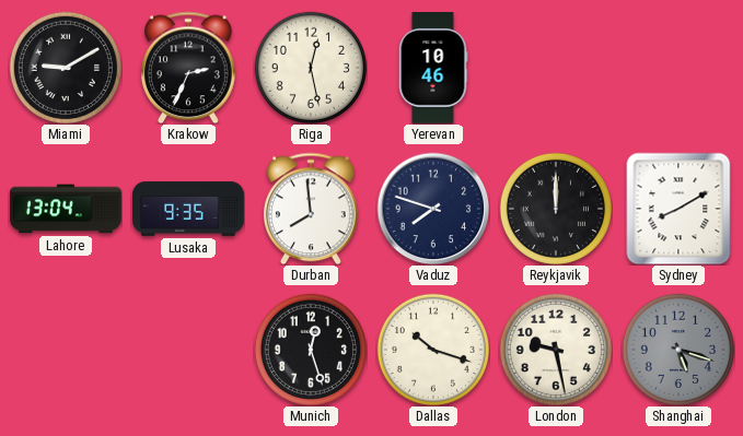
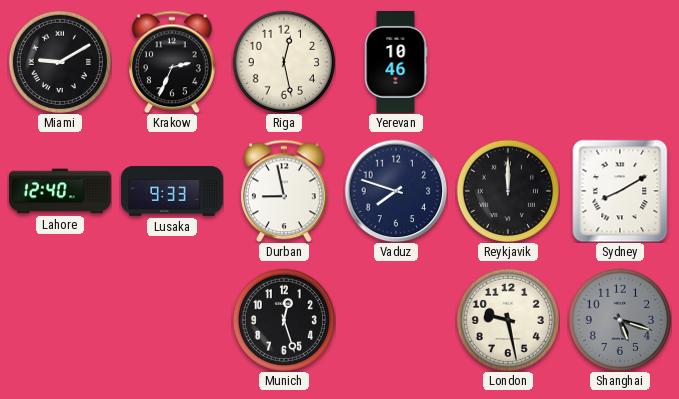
Lahore: 13:04 -> 12:40
Lusaka: 9:35 -> 9:33
Durban: 7:59 -> 8:58
Dallas: 10:18 -> none
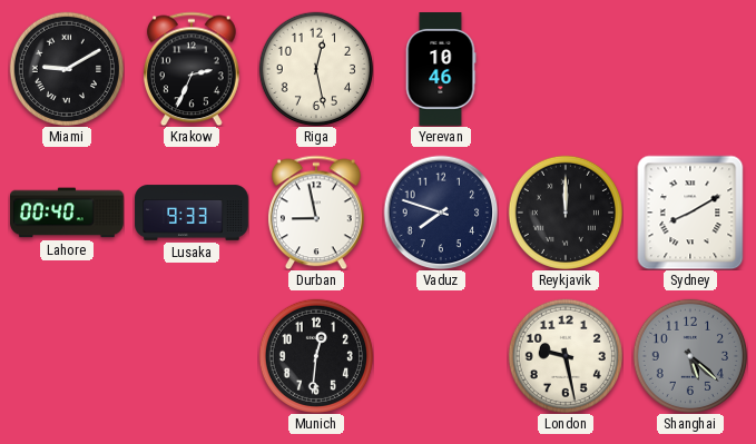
Lahore: 12:40 -> 00:40
Munich: 12:27 -> 12:31
Shanghai: 5:18 -> 5:22
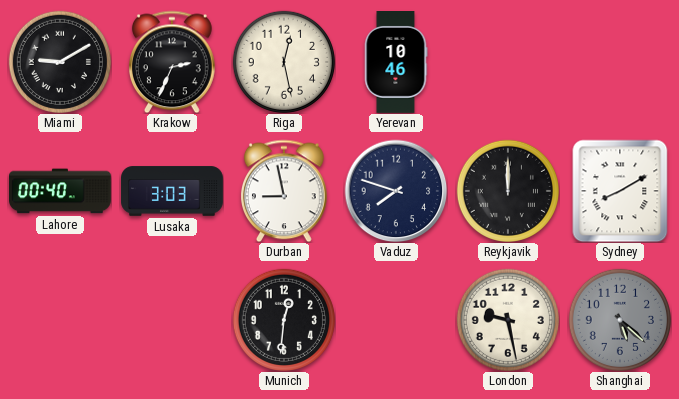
Lusaka: 9:33 -> 3:03
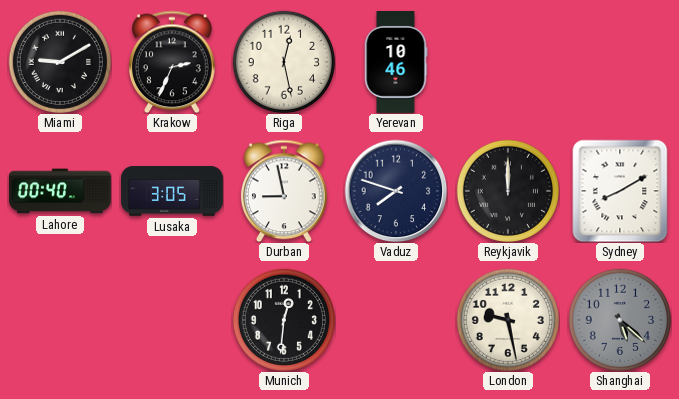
Lusaka: 3:03 -> 3:05
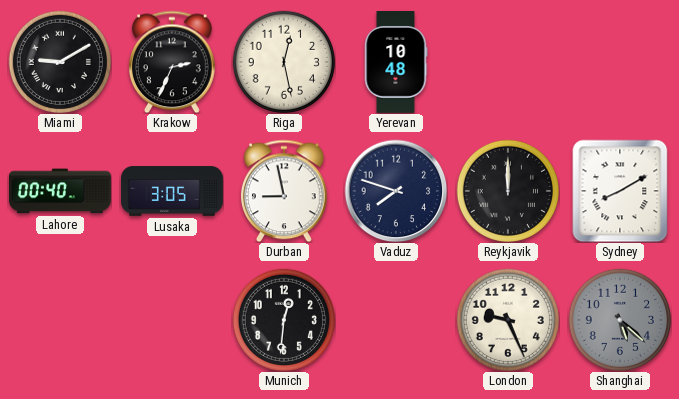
Yerevan: 10:46 -> 10:48
London: 9:28 -> 9:26
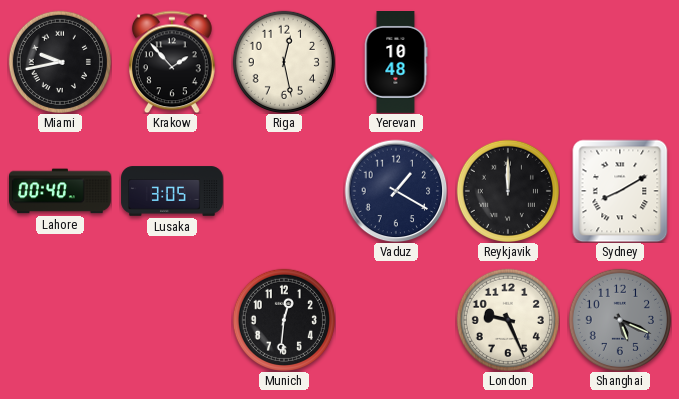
Miami: 9:10 -> 9:43
Krakow: 2:34 -> 1:53
Durban: 8:58 -> none
Vaduz: 7:48 -> 1:20
Shanghai: 5:22 -> 5:19
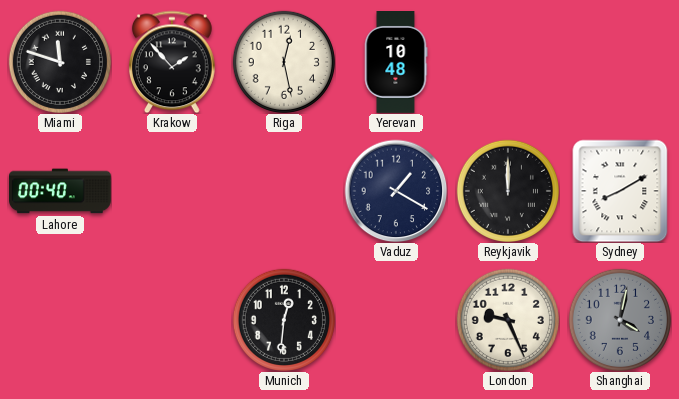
Miami: 9:43 -> 11:48
Lusaka: 3:05 -> none
Shanghai: 5:19 -> 4:02
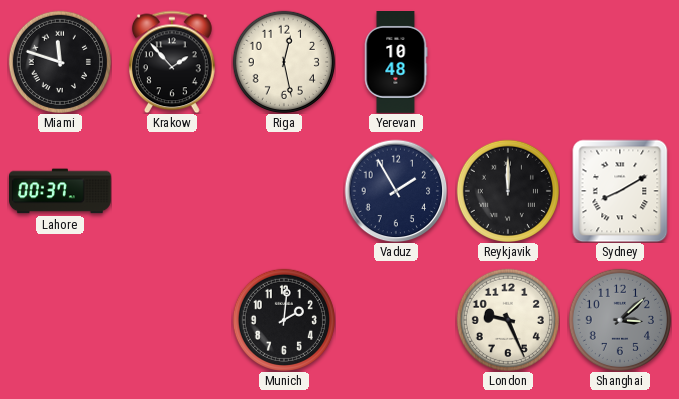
Lahore: 00:40 -> 00:37
Vaduz: 1:20 -> 1:55
Munich: 12:31 -> 2:01
Shanghai: 4:02 -> 3:08
